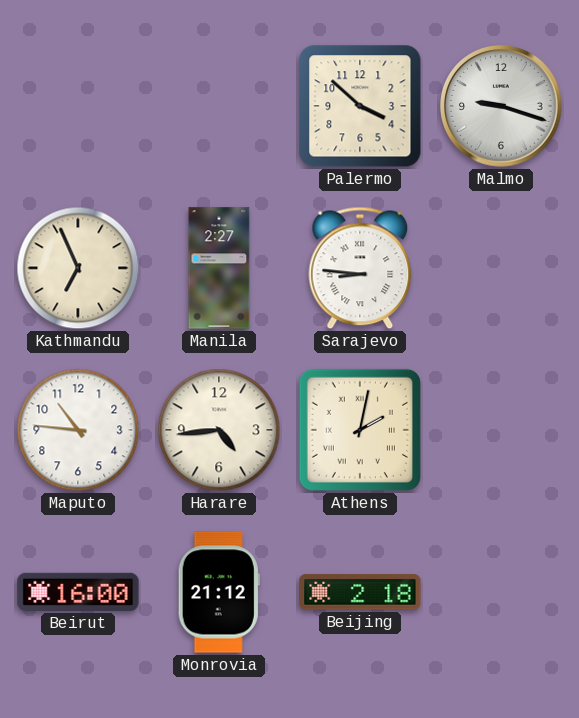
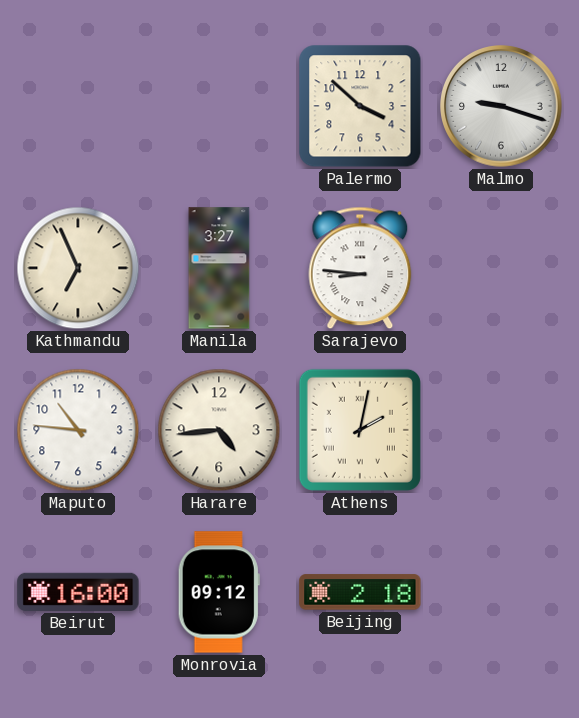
Manila: 2:27 -> 3:27
Monrovia: 21:12 -> 09:12
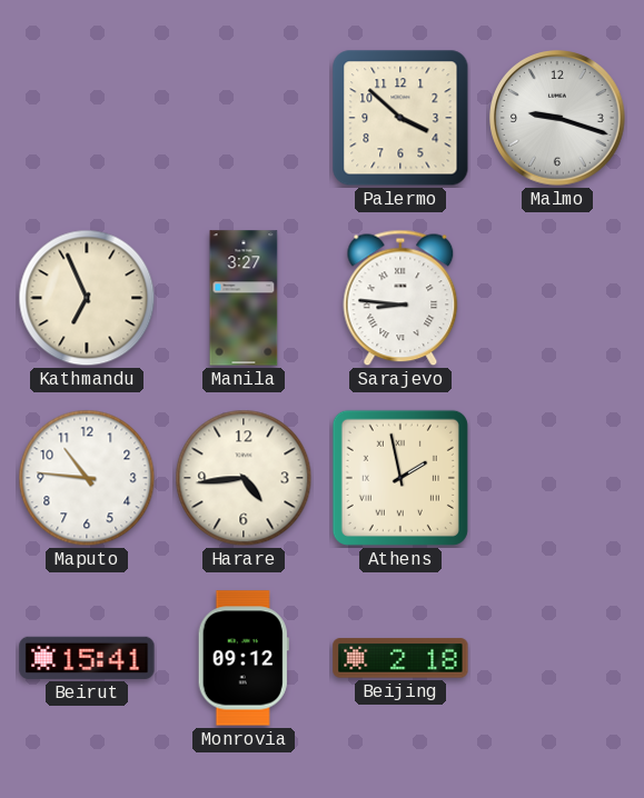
Athens: 2:02 -> 1:58
Beirut: 16:00 -> 15:41
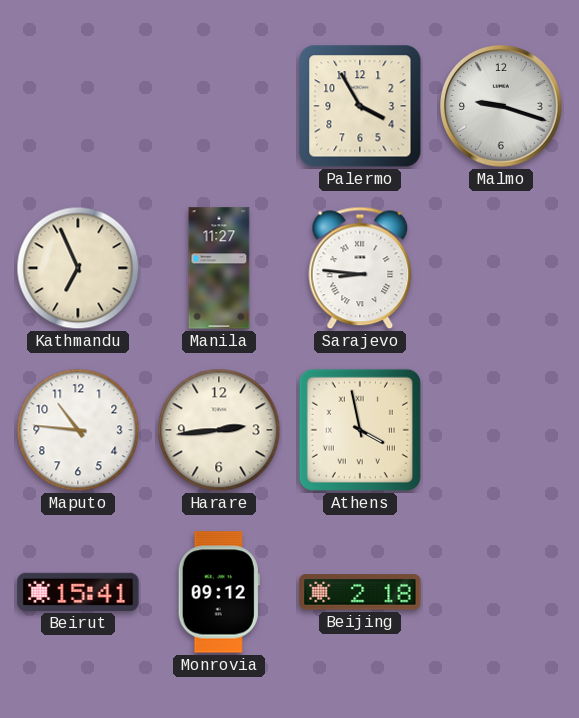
Palermo: 3:52 -> 3:55
Manila: 3:27 -> 11:27
Harare: 4:44 -> 2:44
Athens: 1:58 -> 3:58
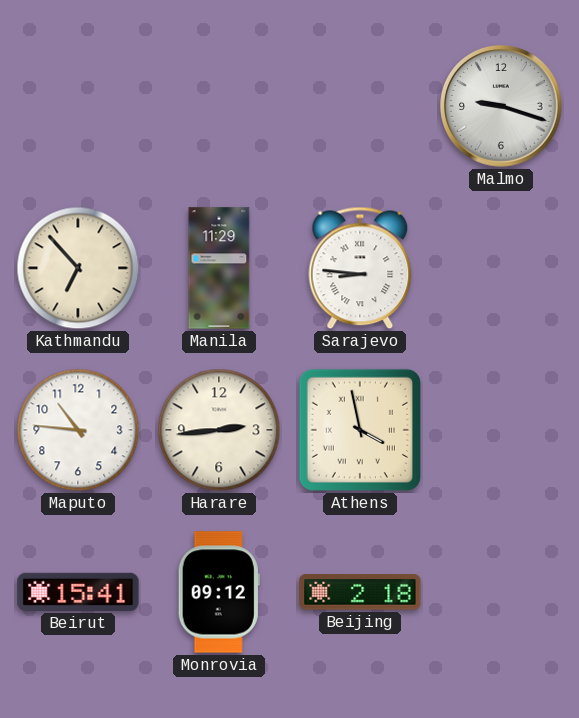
Palermo: 3:55 -> none
Kathmandu: 6:56 -> 6:53
Manila: 11:27 -> 11:29
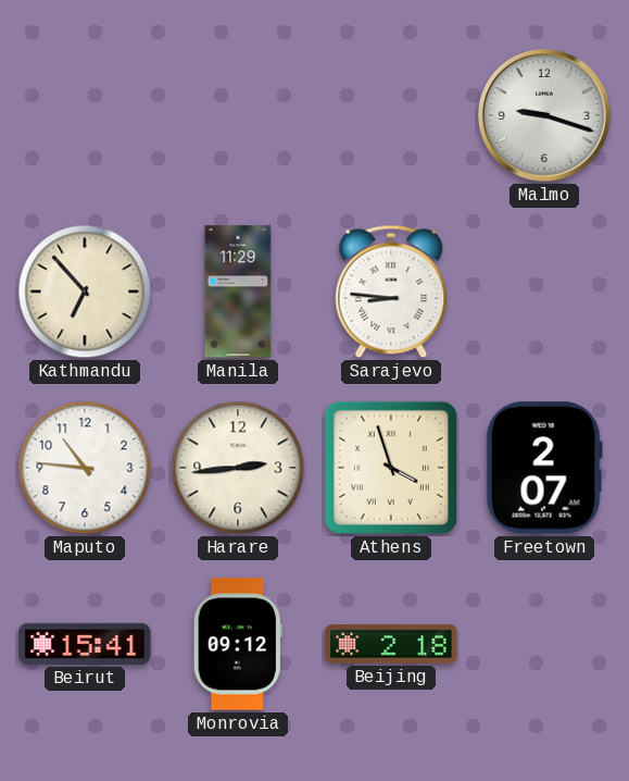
Athens: 3:58 -> 3:57
Freetown: none -> 2:07
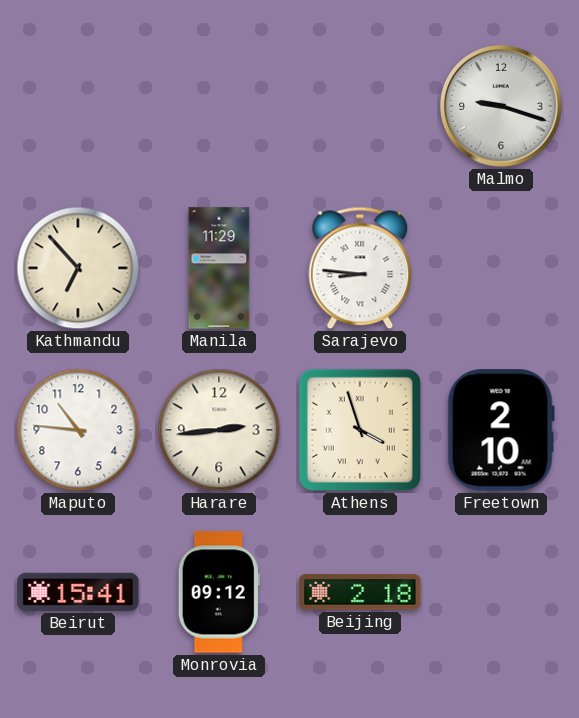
Freetown: 2:07 -> 2:10
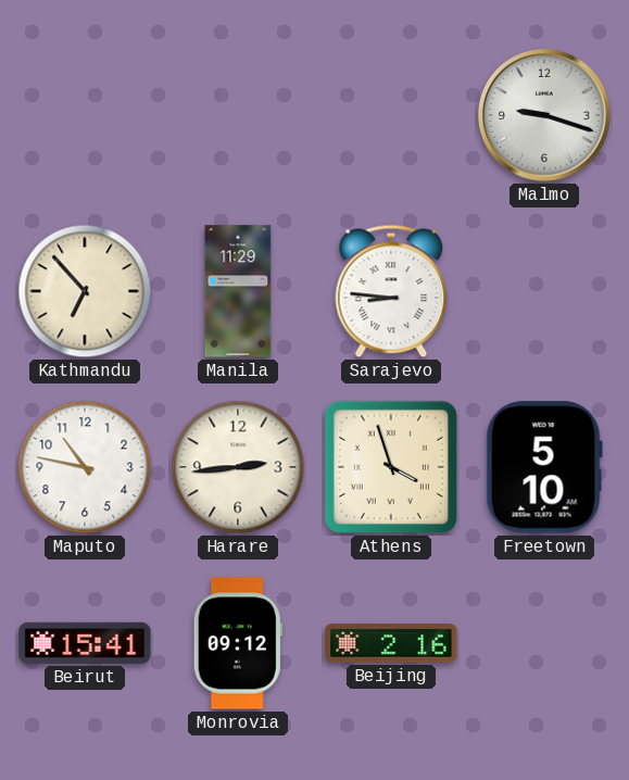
Maputo: 10:46 -> 10:47
Freetown: 2:10 -> 5:10
Beijing: 2:18 -> 2:16
